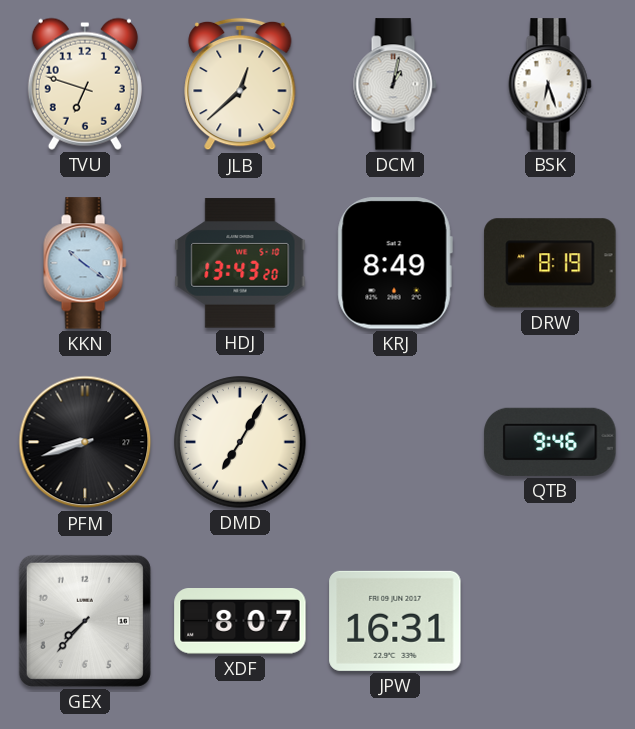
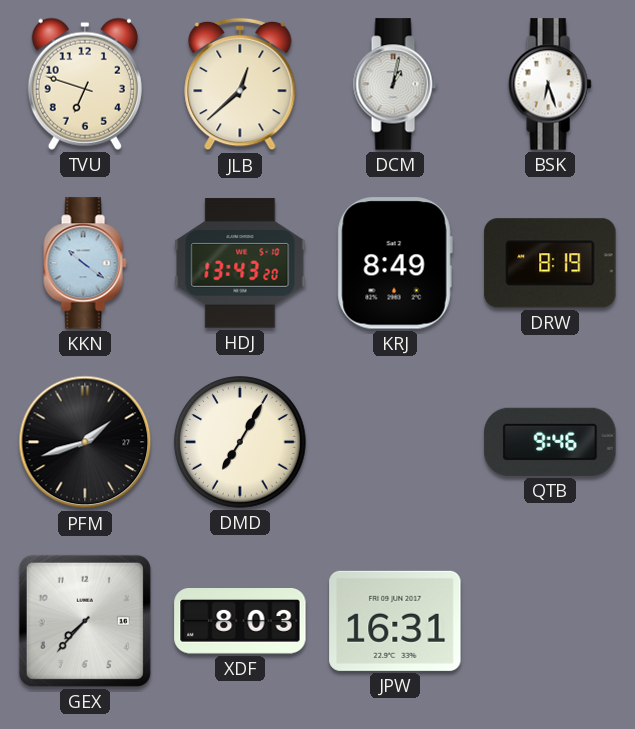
PFM: 8:42 -> 1:42
XDF: 8:07 -> 8:03
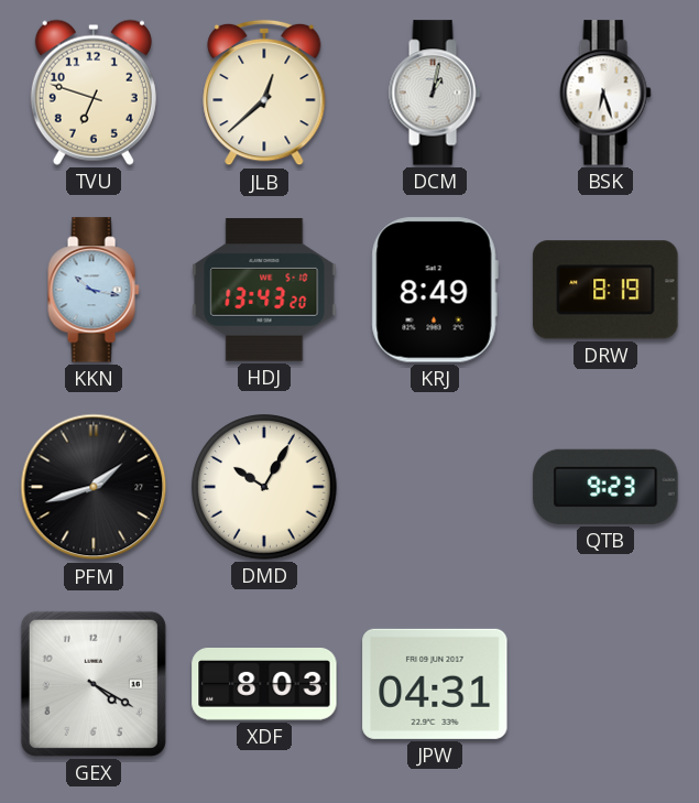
KKN: 10:21 -> 10:17
DMD: 7:05 -> 10:05
QTB: 9:46 -> 9:23
GEX: 7:37 -> 4:20
JPW: 16:31 -> 04:31
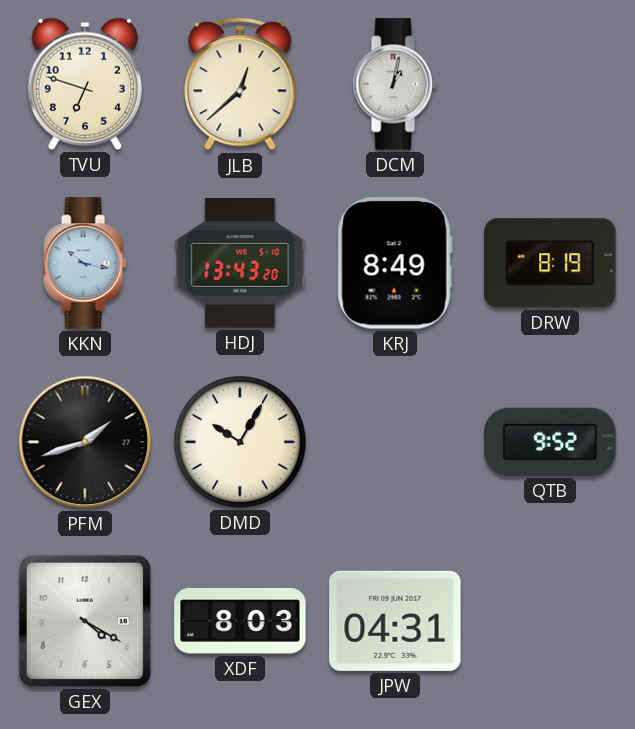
BSK: 6:27 -> none
QTB: 9:23 -> 9:52
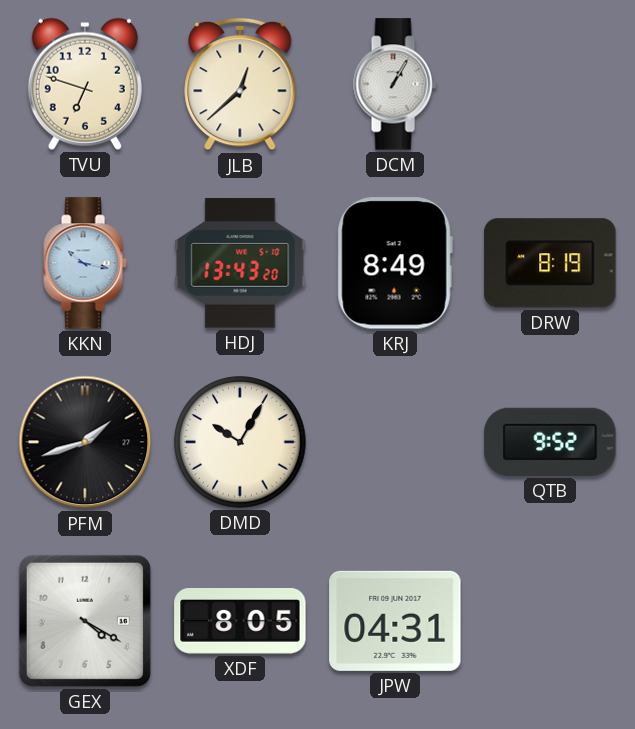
DCM: 1:02 -> 1:05
XDF: 8:03 -> 8:05
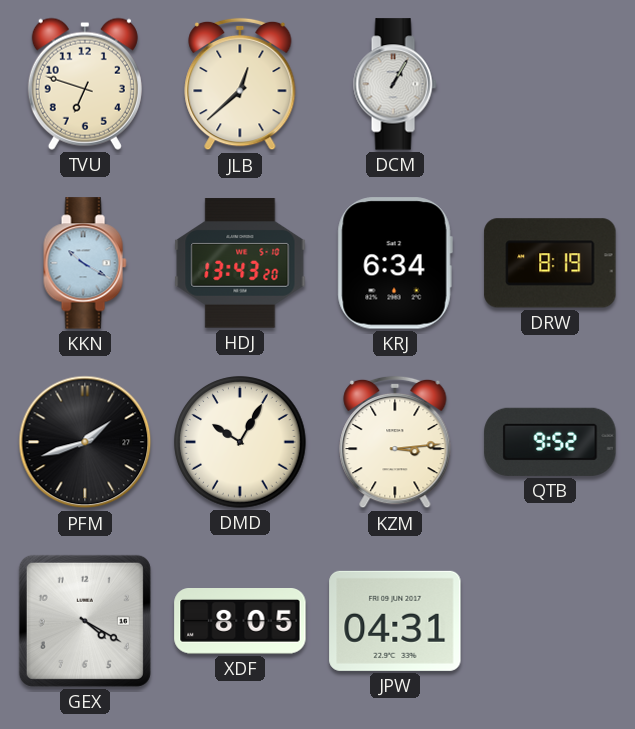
KKN: 10:17 -> 10:20
KRJ: 8:49 -> 6:34
KZM: none -> 3:14
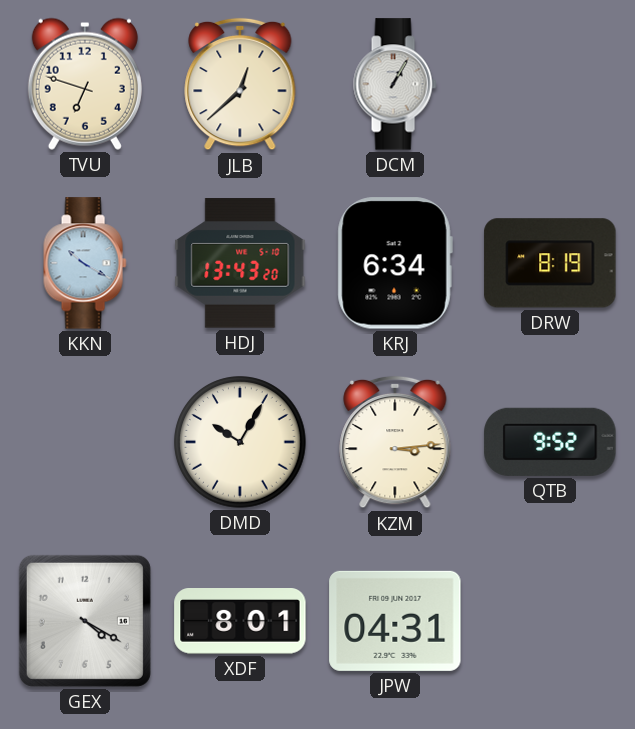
PFM: 1:42 -> none
XDF: 8:05 -> 8:01
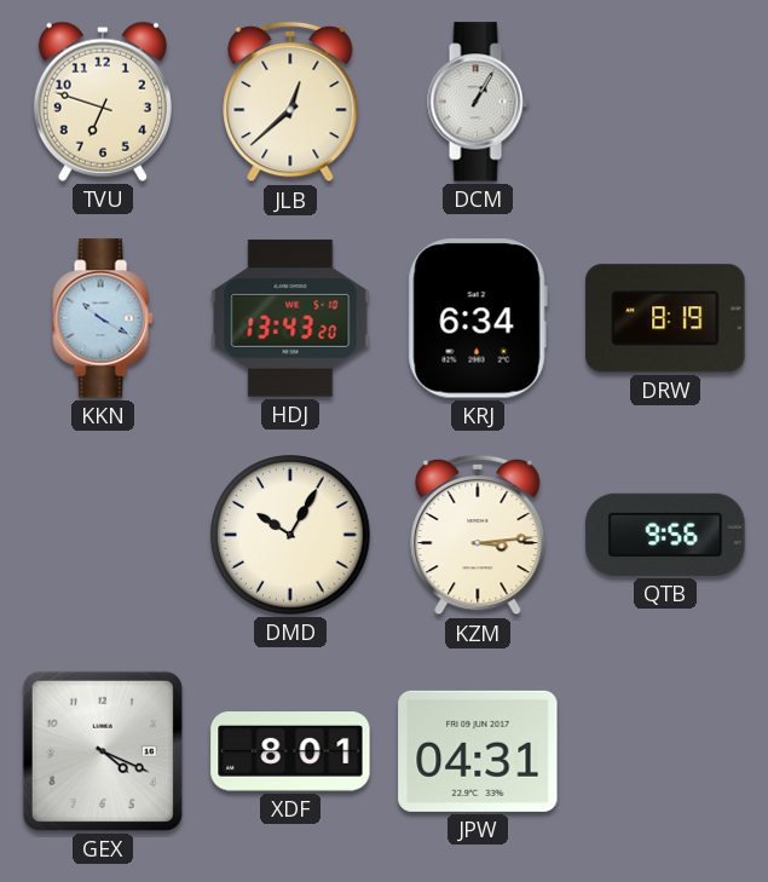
QTB: 9:52 -> 9:56
GEX: 4:20 -> 4:19
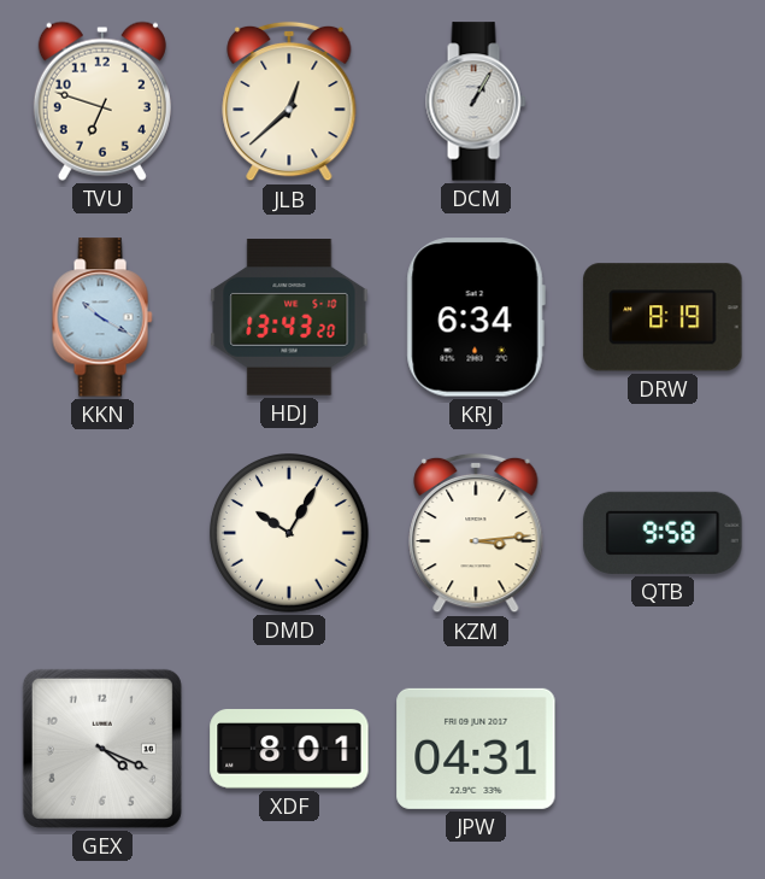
QTB: 9:56 -> 9:58
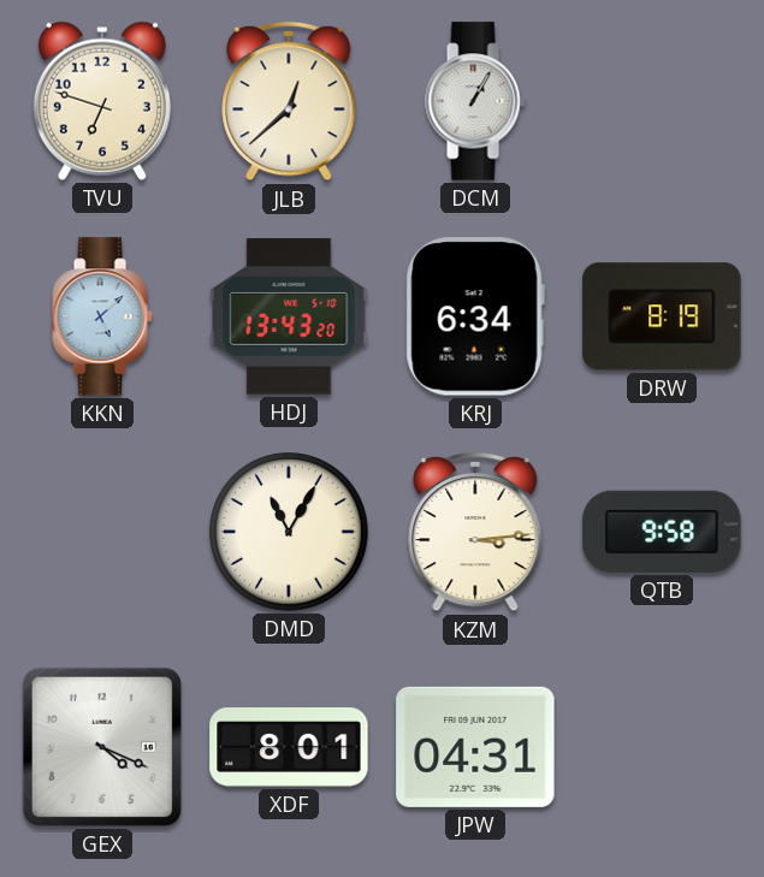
KKN: 10:20 -> 5:08
DMD: 10:05 -> 11:05
